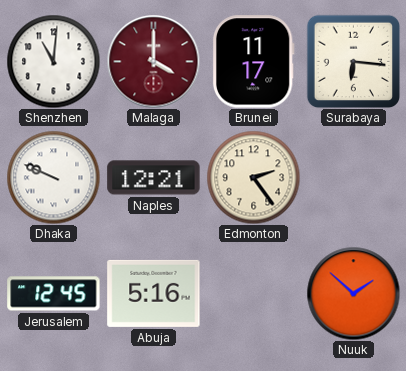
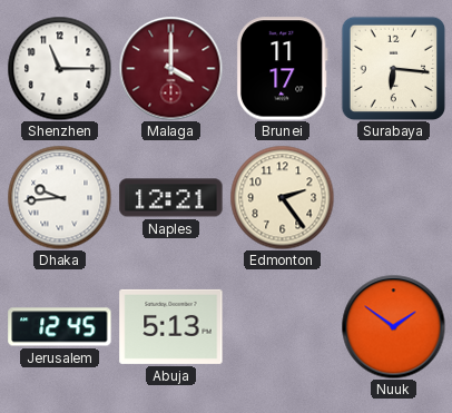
Shenzhen: 11:01 -> 11:15
Dhaka: 9:49 -> 9:44
Abuja: 5:16 -> 5:13
Nuuk: 1:52 -> 1:51
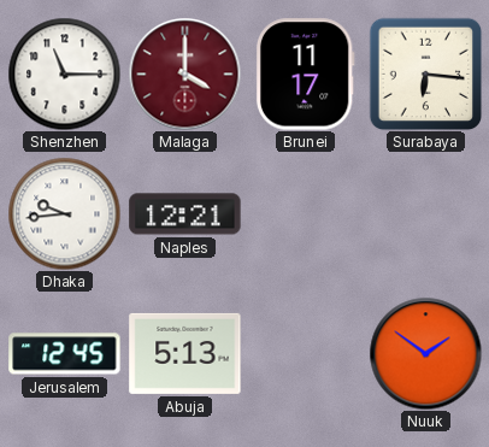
Edmonton: 2:24 -> none
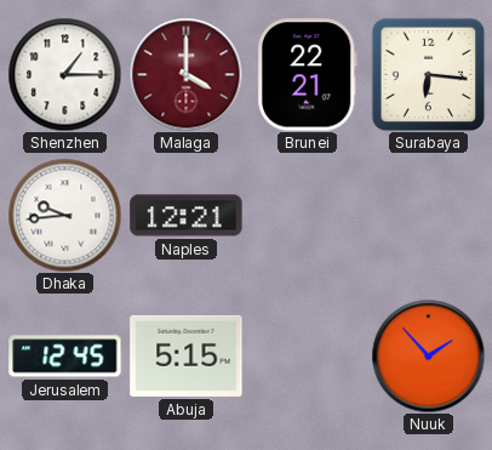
Shenzhen: 11:15 -> 1:15
Brunei: 11:17 -> 22:21
Abuja: 5:13 -> 5:15
Nuuk: 1:51 -> 1:53
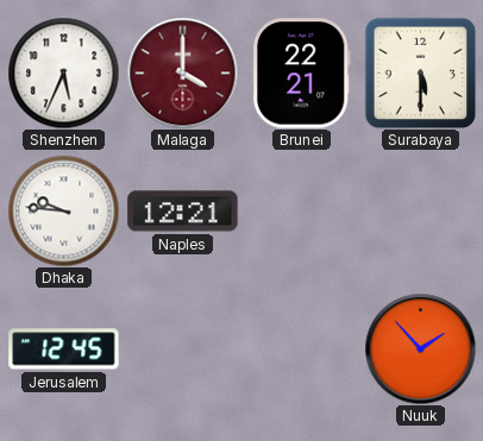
Shenzhen: 1:15 -> 5:34
Surabaya: 6:16 -> 5:30
Dhaka: 9:44 -> 9:46
Abuja: 5:15 -> none
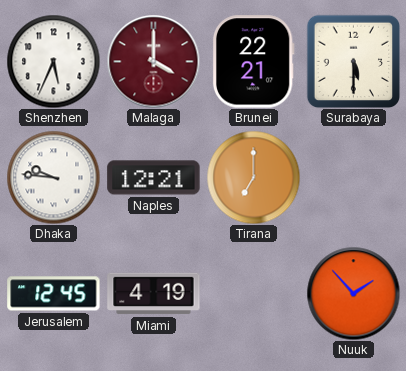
Tirana: none -> 7:00
Miami: none -> 4:19
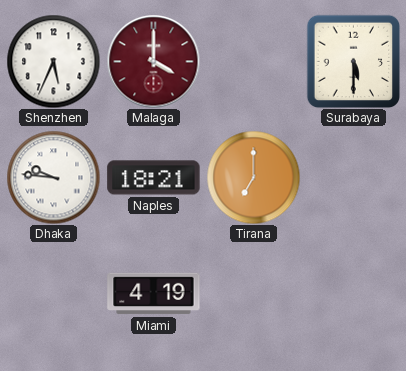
Brunei: 22:21 -> none
Naples: 12:21 -> 18:21
Jerusalem: 12:45 -> none
Nuuk: 1:53 -> none
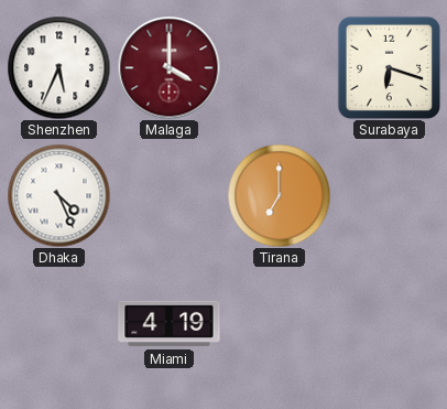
Surabaya: 5:30 -> 6:18
Dhaka: 9:46 -> 4:26
Naples: 18:21 -> none
